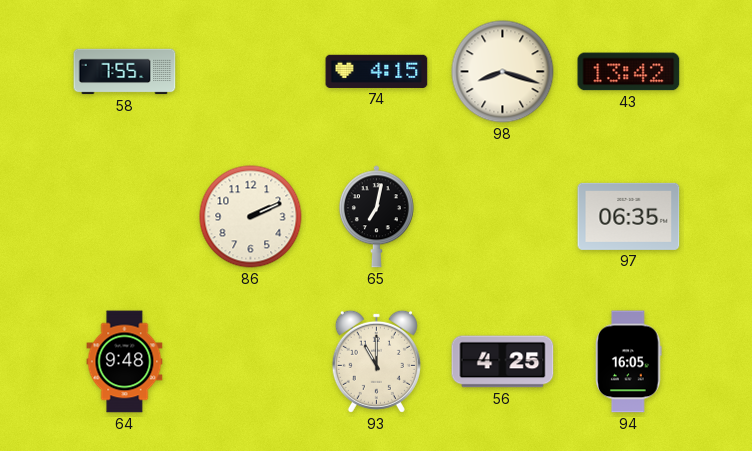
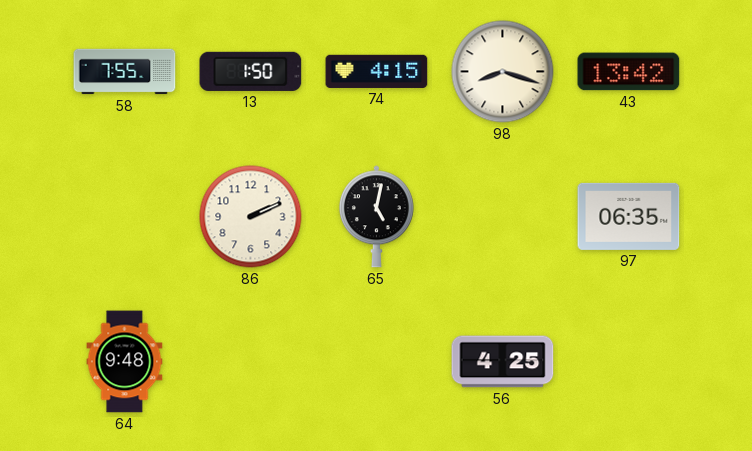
13: none -> 1:50
65: 7:02 -> 5:02
93: 11:00 -> none
94: 16:05 -> none
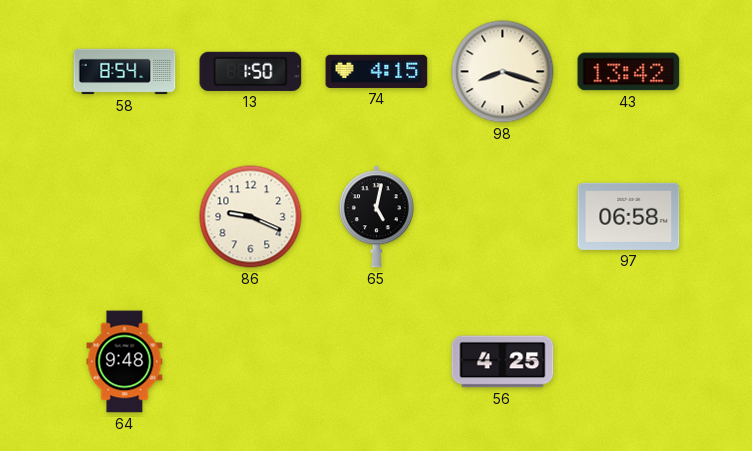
58: 7:55 -> 8:54
86: 2:11 -> 9:19
97: 06:35 -> 06:58
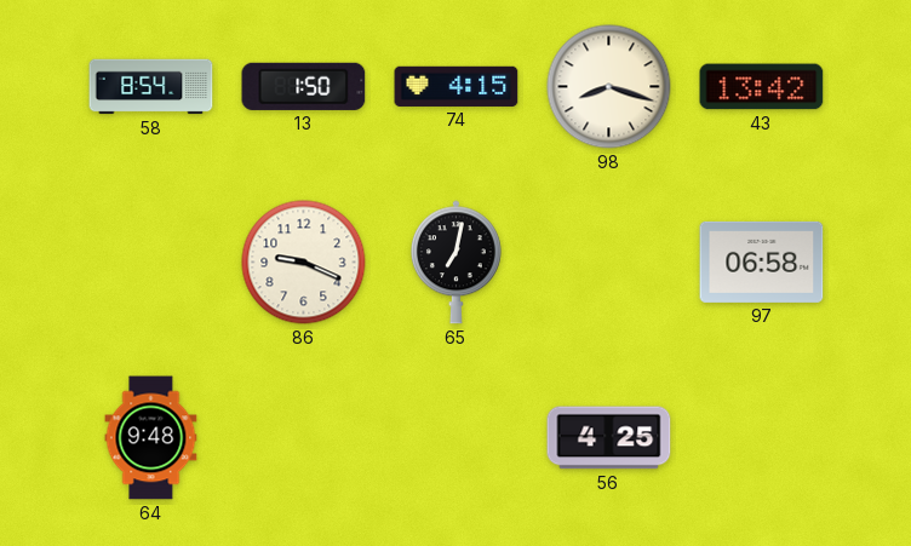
65: 5:02 -> 7:02
